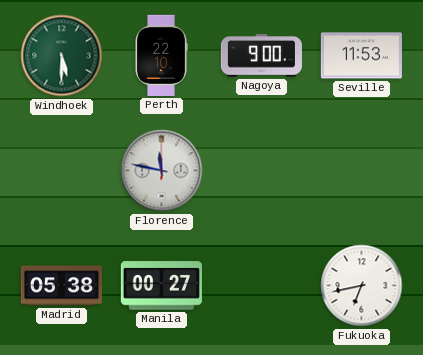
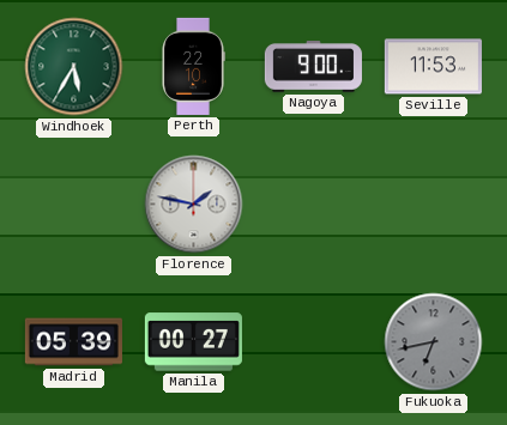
Windhoek: 5:30 -> 5:35
Florence: 11:47 -> 1:47
Madrid: 05:38 -> 05:39
Fukuoka dial: white -> grey
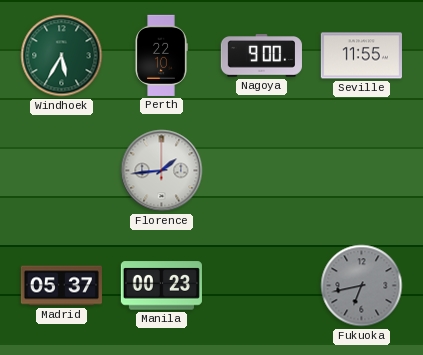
Seville: 11:53 -> 11:55
Florence: 1:47 -> 1:44
Madrid: 05:39 -> 05:37
Manila: 00:27 -> 00:23
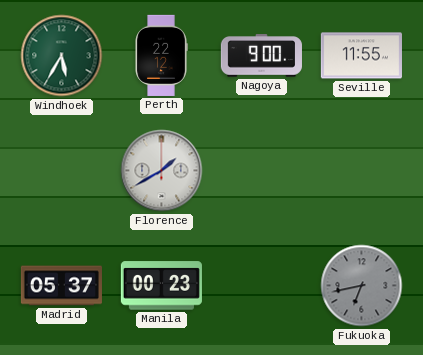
Perth: 22:10 -> 22:12
Florence: 1:44 -> 1:40
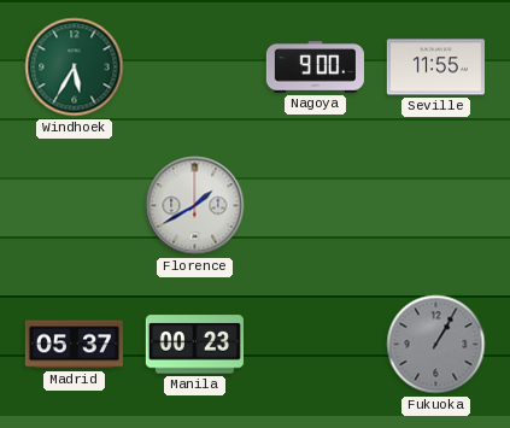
Perth: 22:12 -> none
Fukuoka: 6:43 -> 1:05
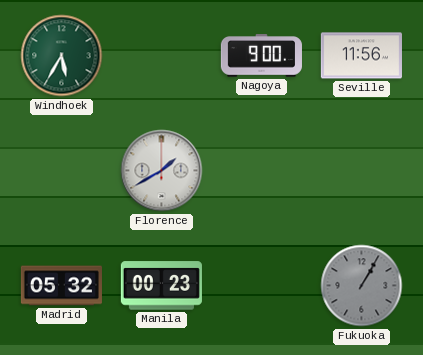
Seville: 11:55 -> 11:56
Madrid: 05:37 -> 05:32
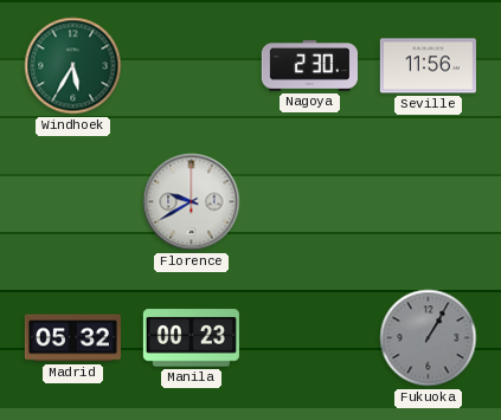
Nagoya: 9:00 -> 2:30
Florence: 1:40 -> 9:40
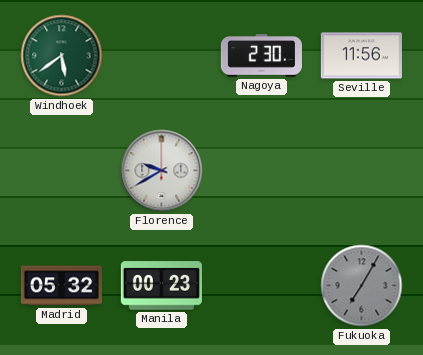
Windhoek: 5:35 -> 5:39
Fukuoka: 1:05 -> 7:05
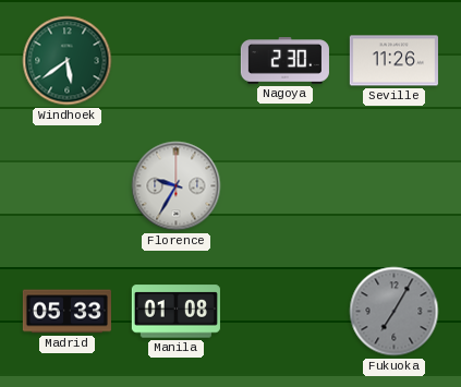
Seville: 11:56 -> 11:26
Florence: 9:40 -> 9:35
Madrid: 05:32 -> 05:33
Manila: 00:23 -> 01:08
